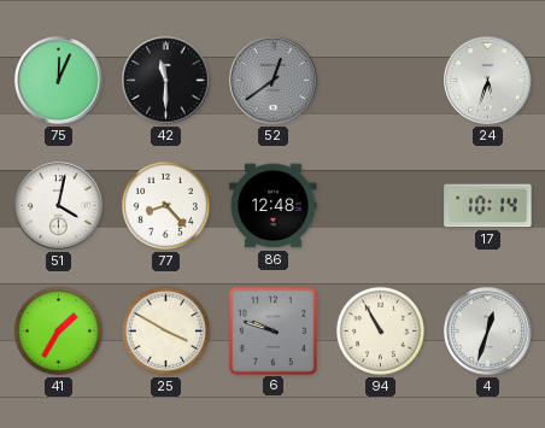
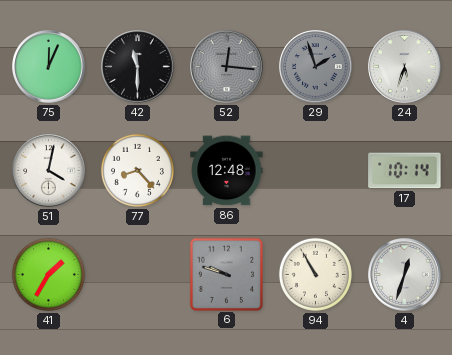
52: 12:39 -> 12:16
29: none -> 1:57
25: 3:50 -> none
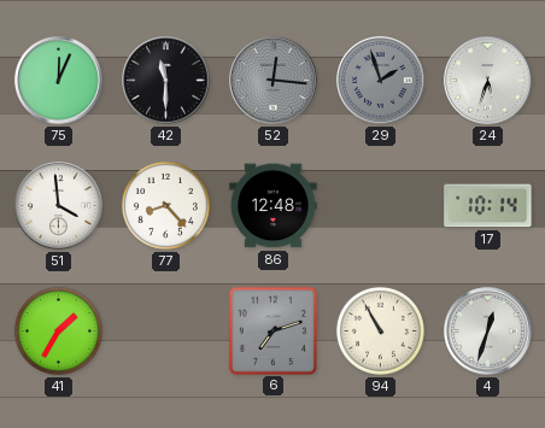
51: 4:02 -> 3:59
6: 9:48 -> 7:12
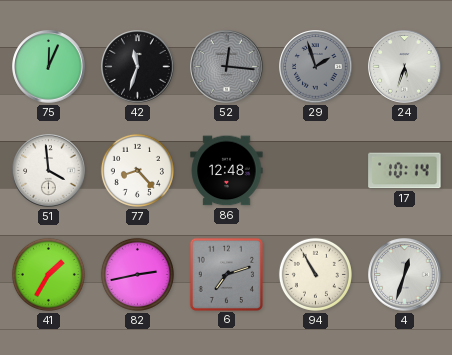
42: 11:30 -> 11:33
82: none -> 2:43
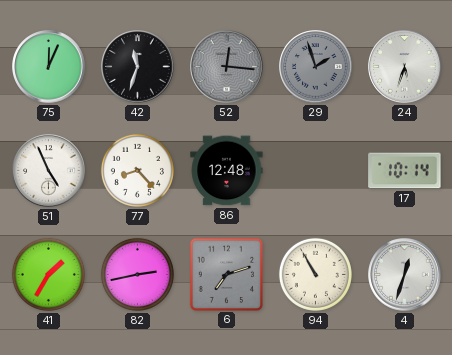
51: 3:59 -> 4:56
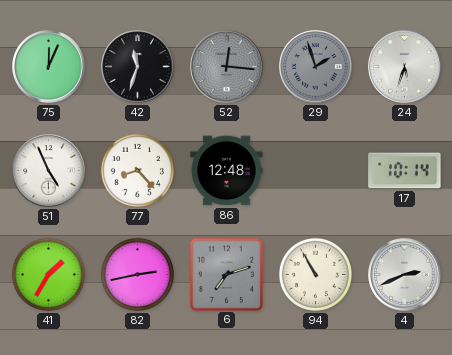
4: 12:33 -> 2:41
